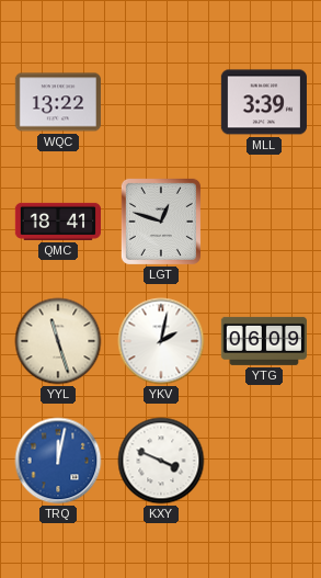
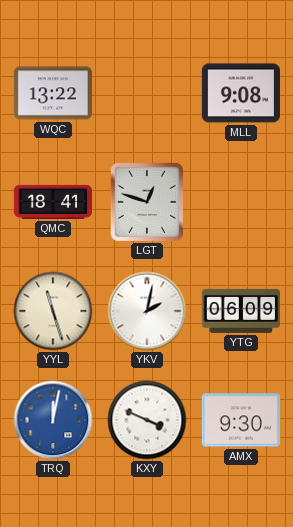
MLL: 3:39 -> 9:08
AMX: none -> 9:30
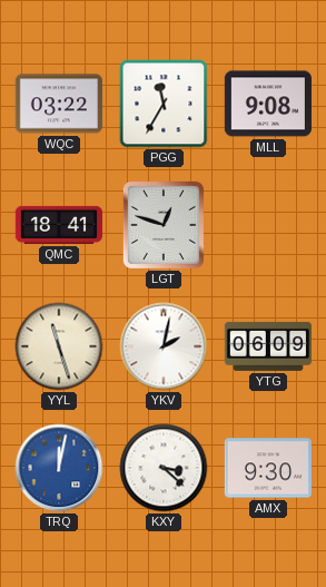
WQC: 13:22 -> 03:22
PGG: none -> 11:35
KXY: 3:49 -> 3:22
